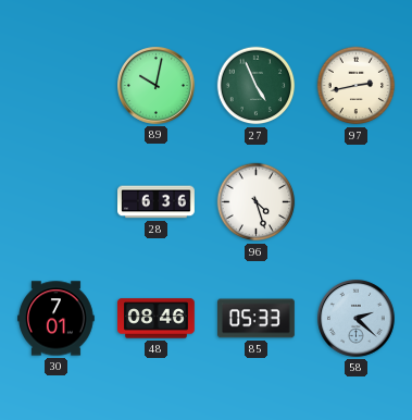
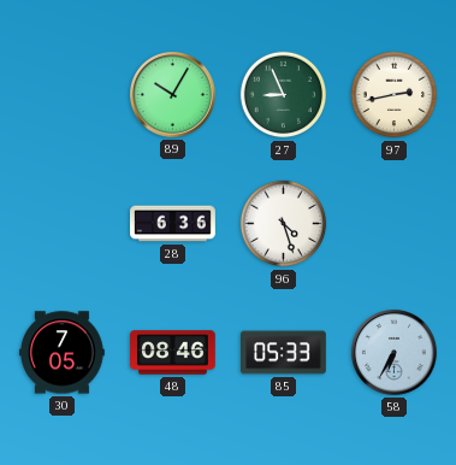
89: 10:02 -> 10:05
27: 4:56 -> 8:56
30: 7:01 -> 7:05
58: 2:22 -> 6:35
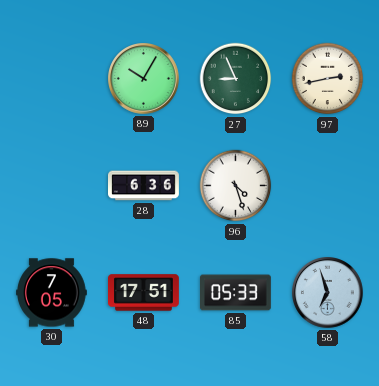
48: 08:46 -> 17:51
58: 6:35 -> 6:57
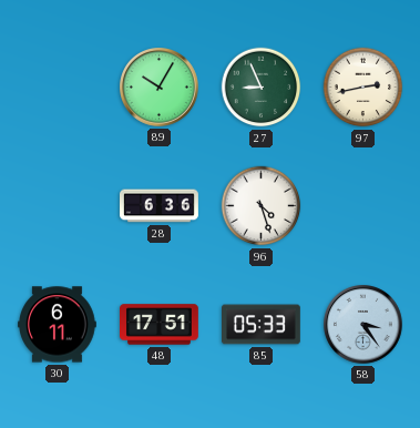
30: 7:05 -> 6:11
58: 6:57 -> 3:24
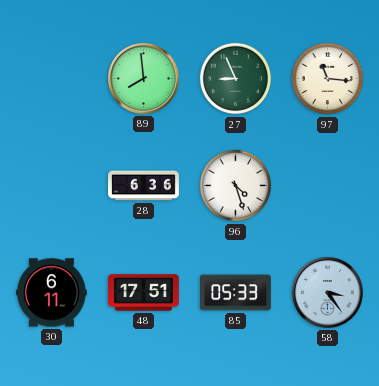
89: 10:05 -> 7:59
97: 2:43 -> 11:16
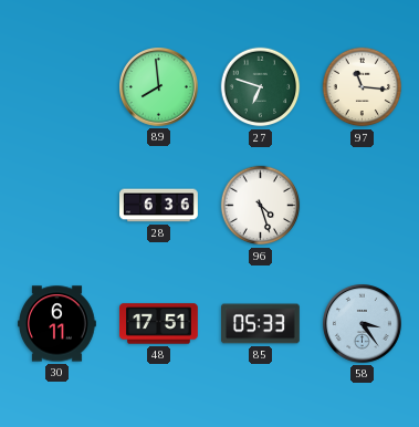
27: 8:56 -> 6:48
